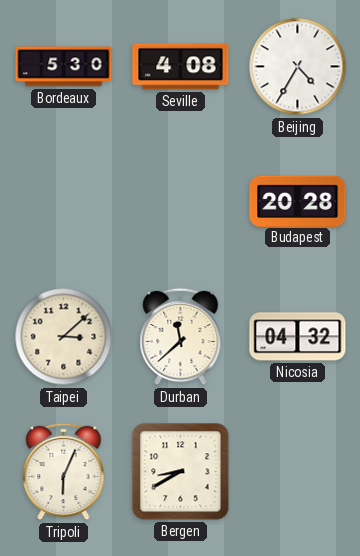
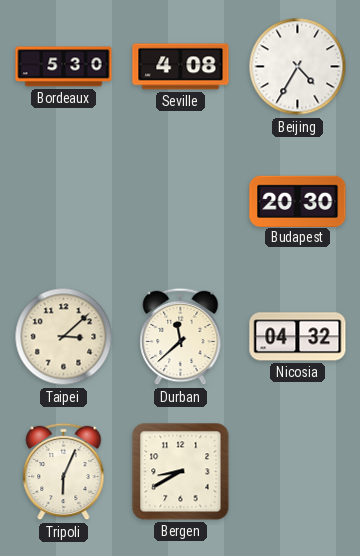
Budapest: 20:28 -> 20:30
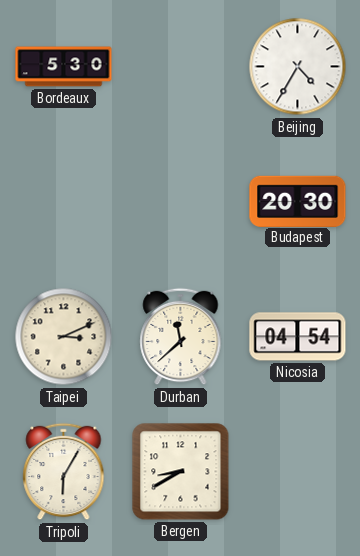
Seville: 4:08 -> none
Taipei: 3:08 -> 3:11
Nicosia: 04:32 -> 04:54
Tripoli: 6:04 -> 6:05
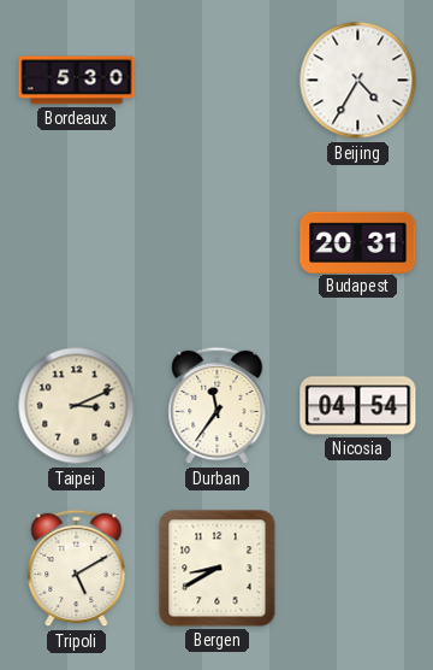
Budapest: 20:30 -> 20:31
Durban: 11:38 -> 11:36
Tripoli: 6:05 -> 5:10
